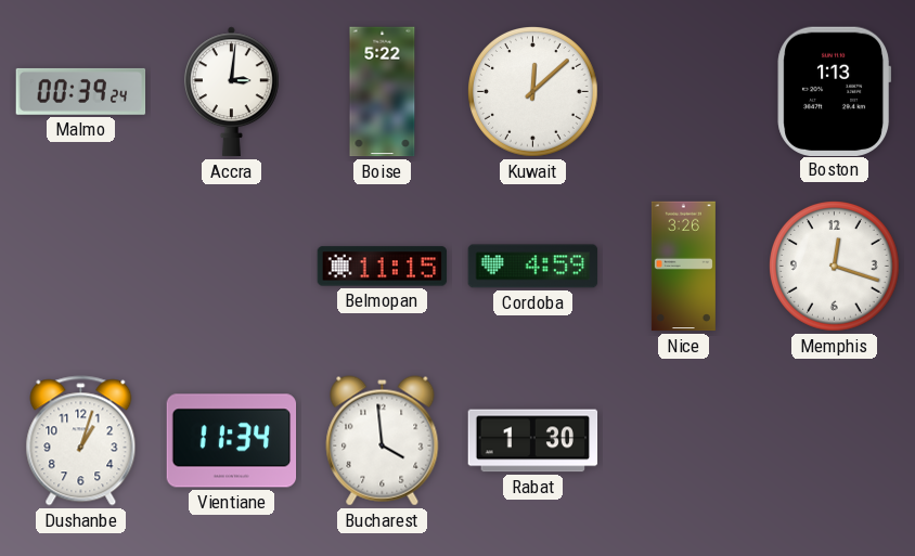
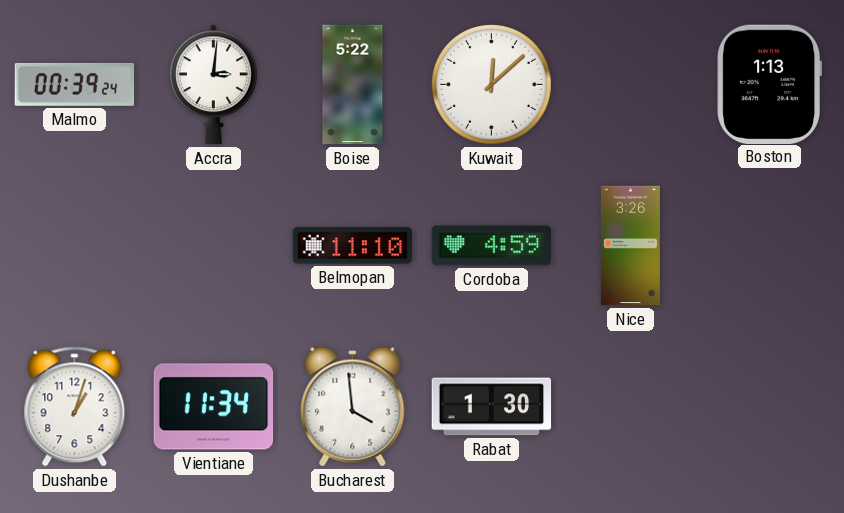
Belmopan: 11:15 -> 11:10
Memphis: 12:18 -> none
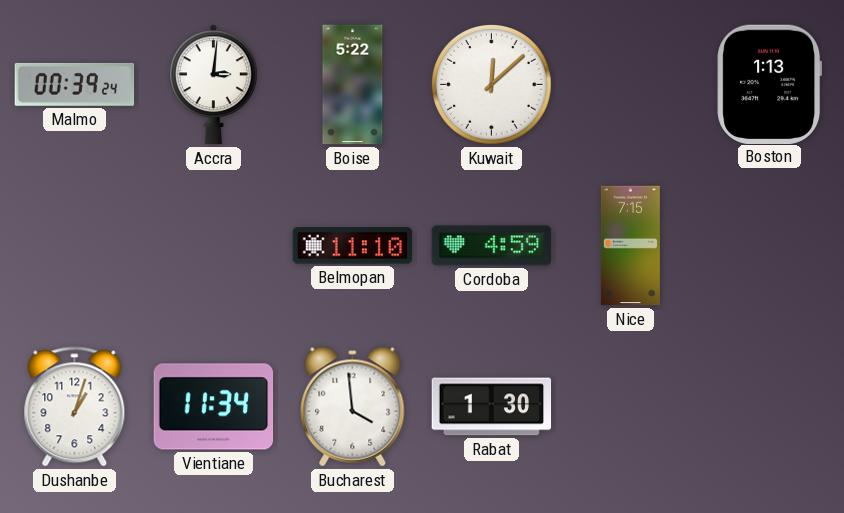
Nice: 3:26 -> 7:15
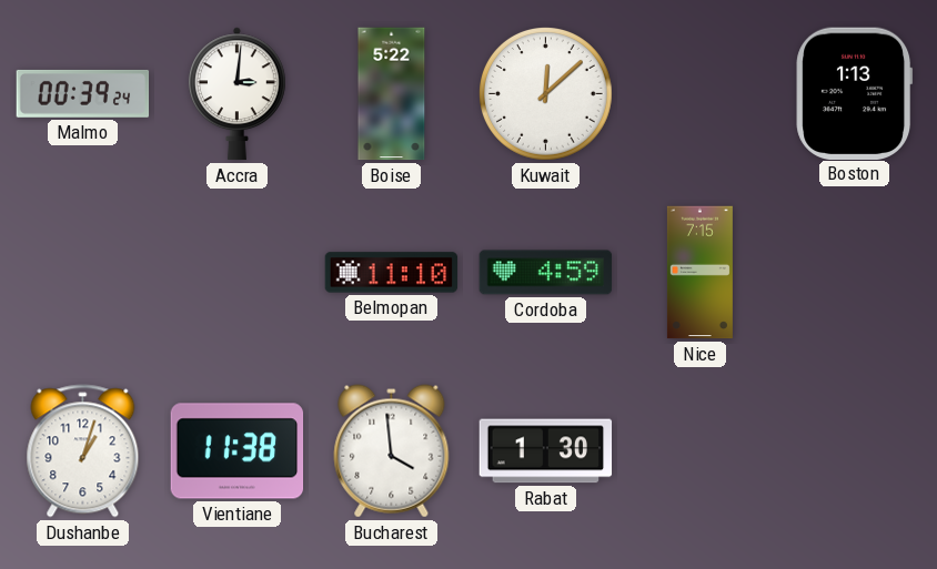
Vientiane: 11:34 -> 11:38
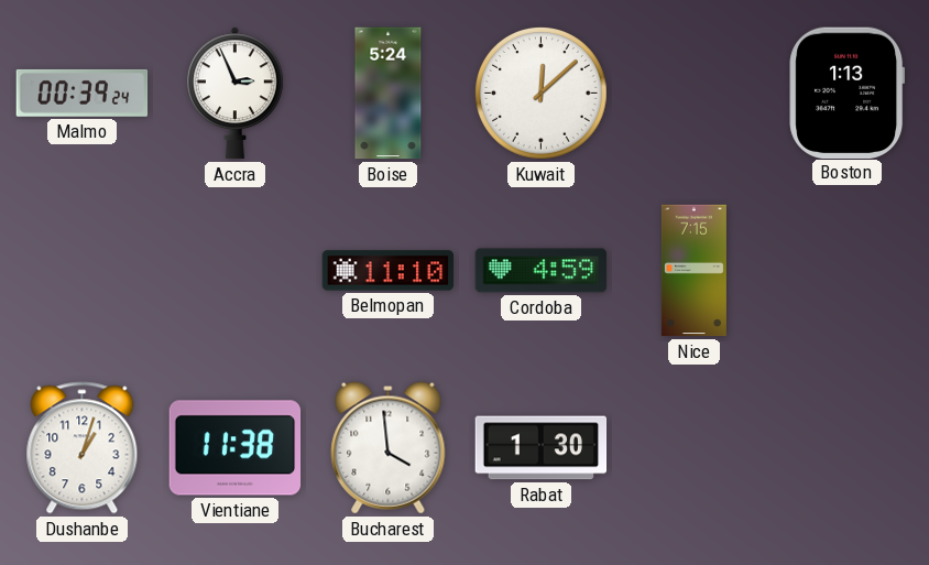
Accra: 3:01 -> 2:56
Boise: 5:22 -> 5:24
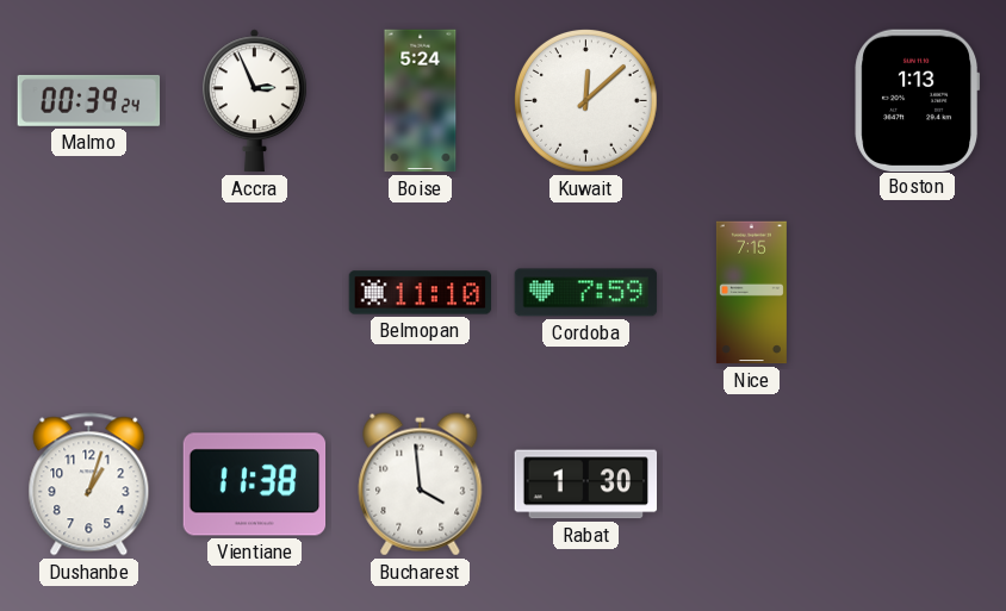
Cordoba: 4:59 -> 7:59
